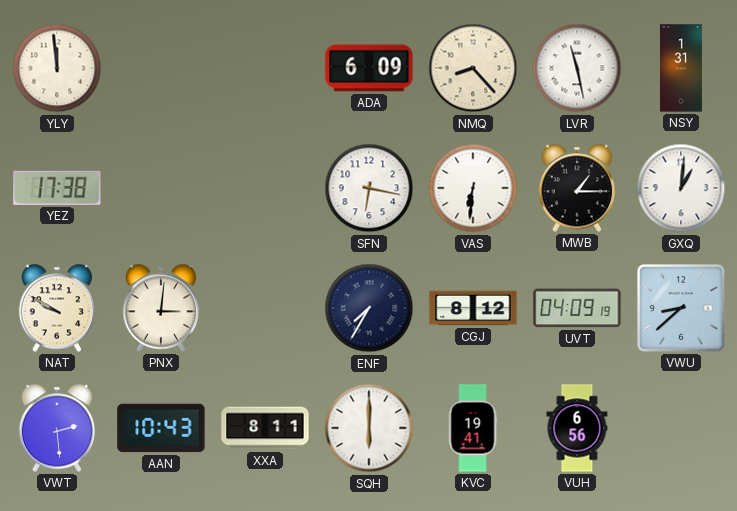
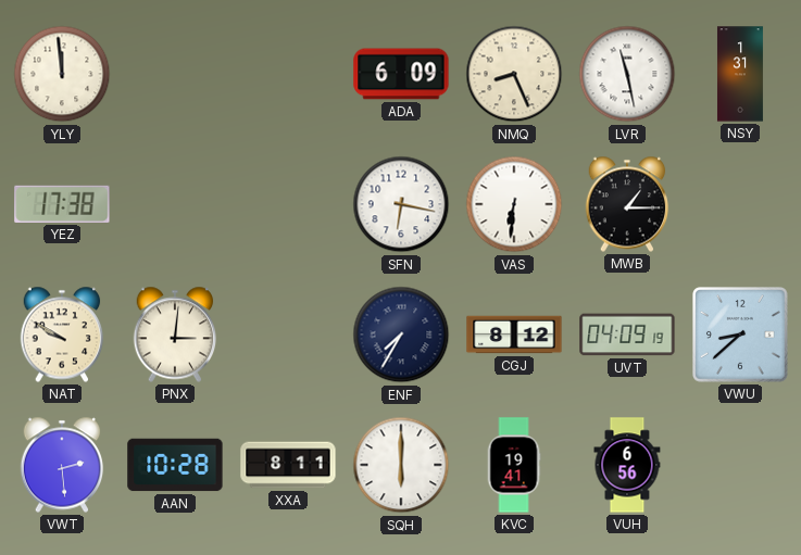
NMQ: 8:23 -> 8:26
GXQ: 1:01 -> none
AAN: 10:43 -> 10:28
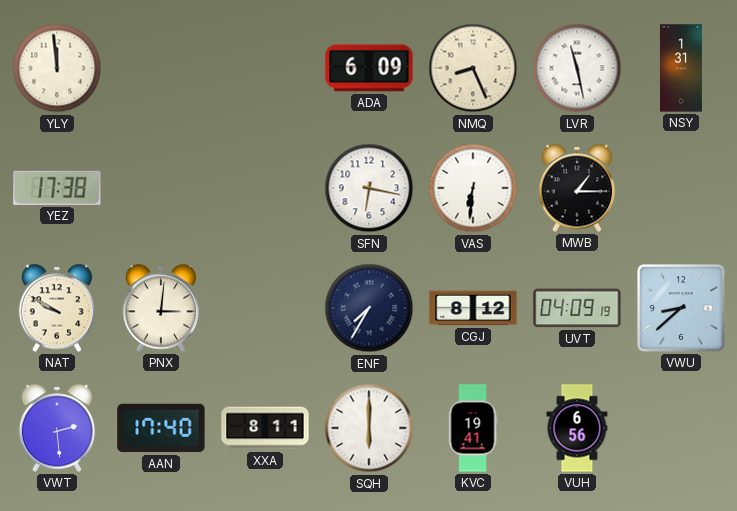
AAN: 10:28 -> 17:40
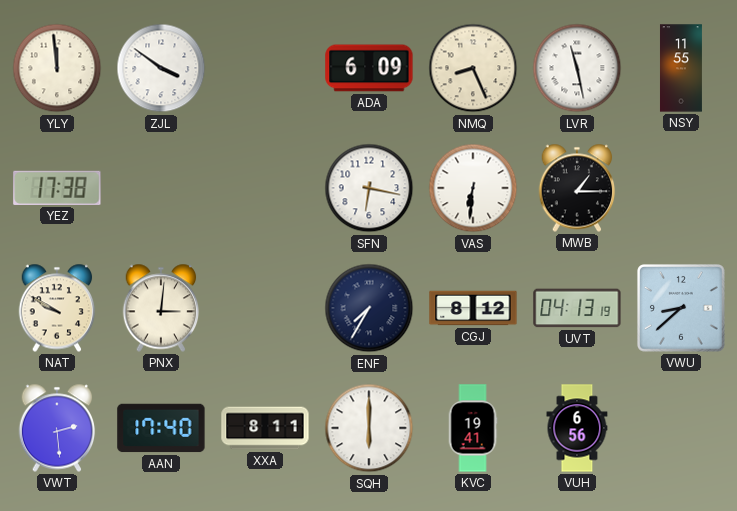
ZJL: none -> 3:51
NSY: 1:31 -> 11:55
UVT: 04:09 -> 04:13
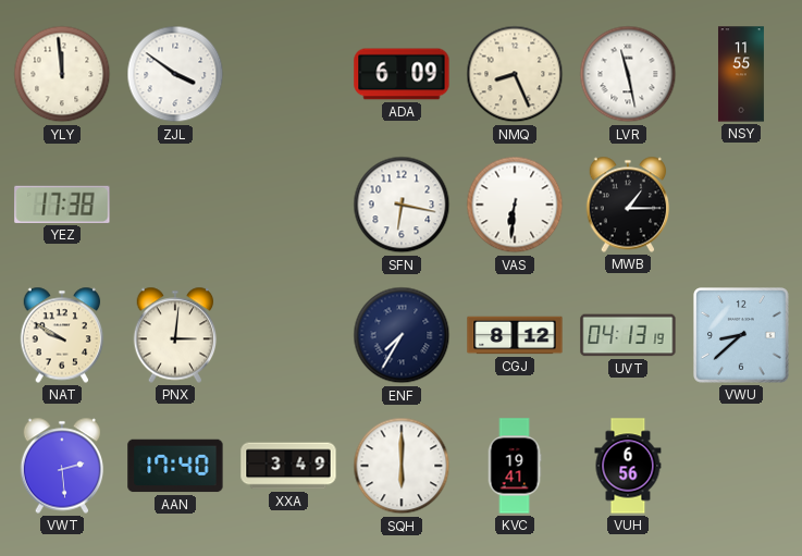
XXA: 8:11 -> 3:49
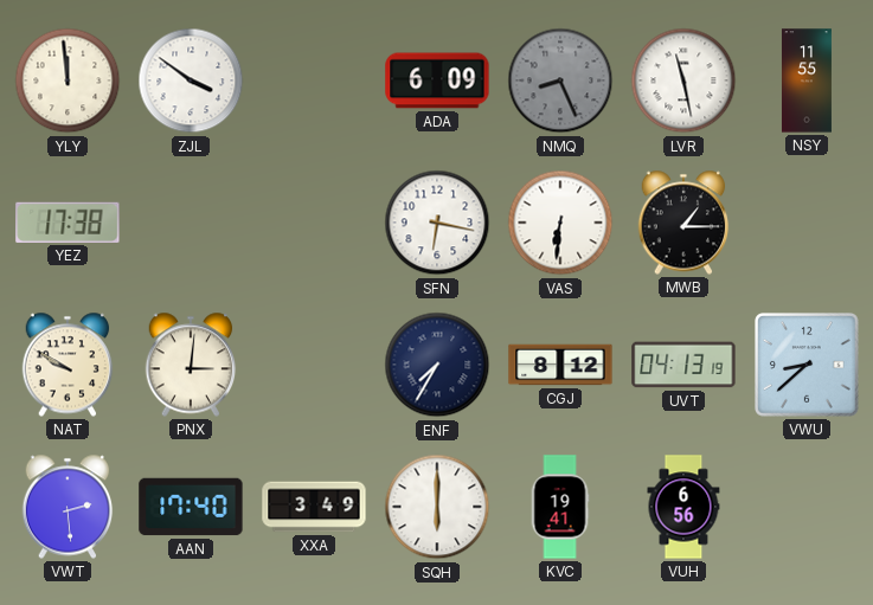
NMQ dial: cream -> grey
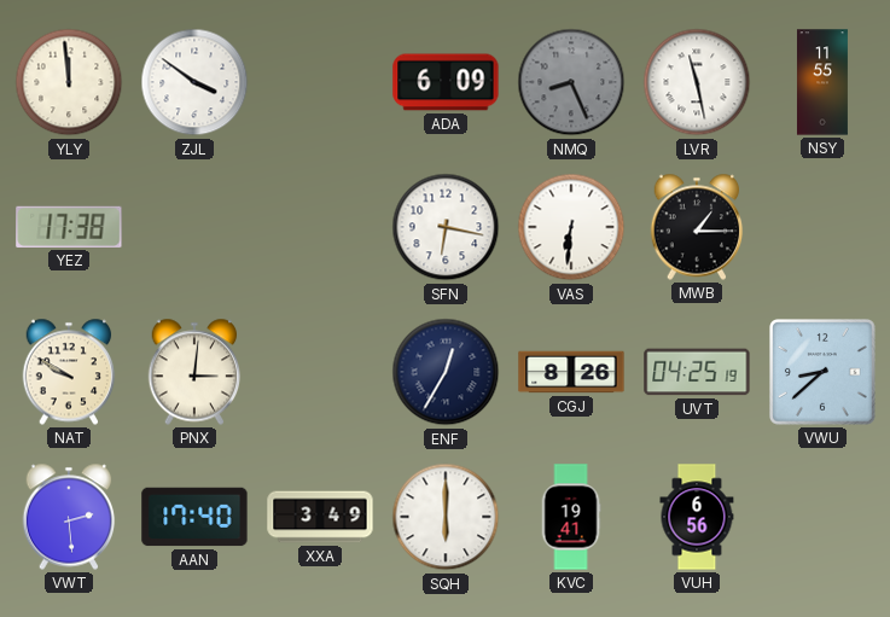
ENF: 7:35 -> 12:35
CGJ: 8:12 -> 8:26
UVT: 04:13 -> 04:25
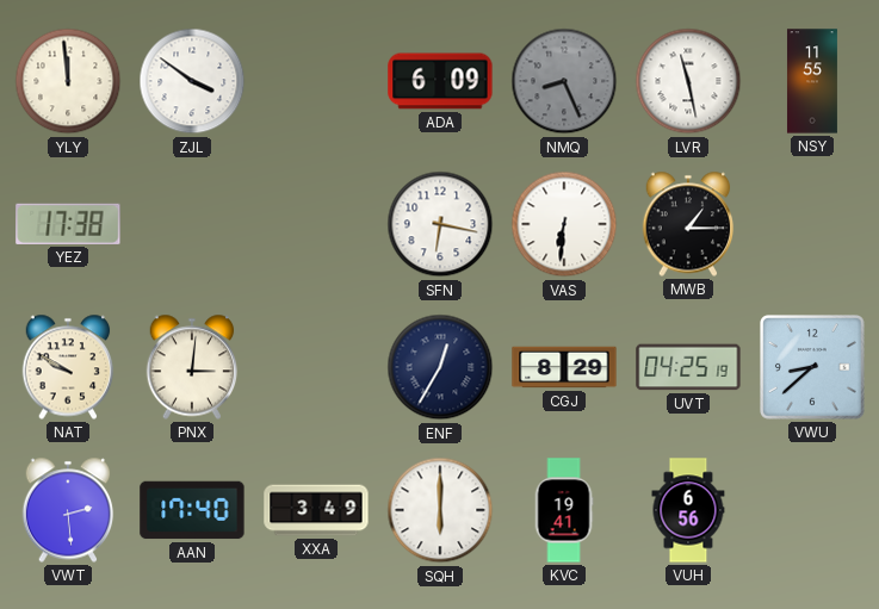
CGJ: 8:26 -> 8:29
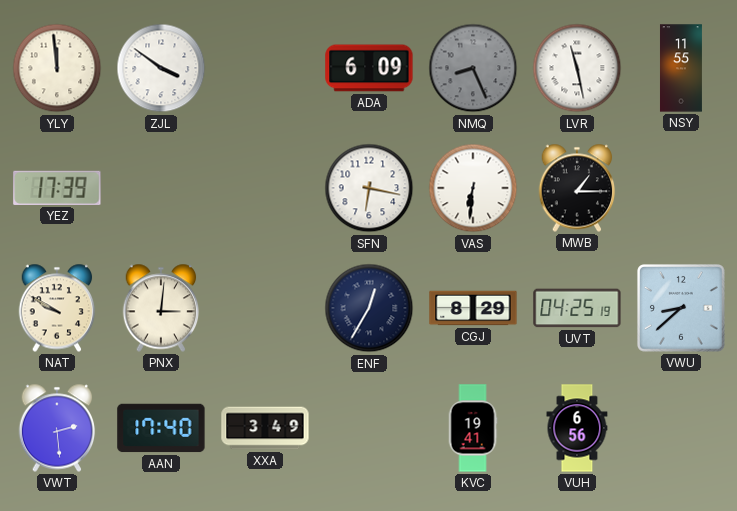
YEZ: 17:38 -> 17:39
SQH: 6:00 -> none
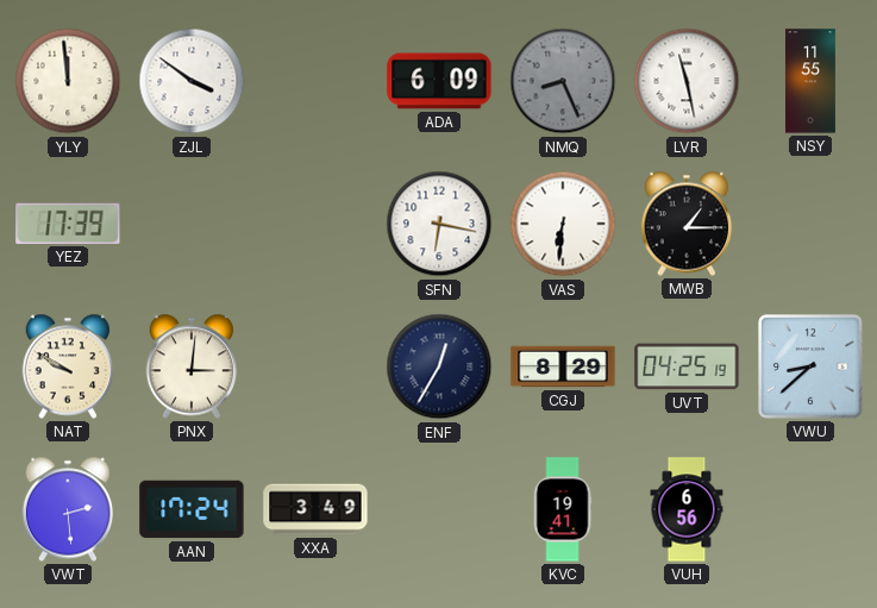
AAN: 17:40 -> 17:24
